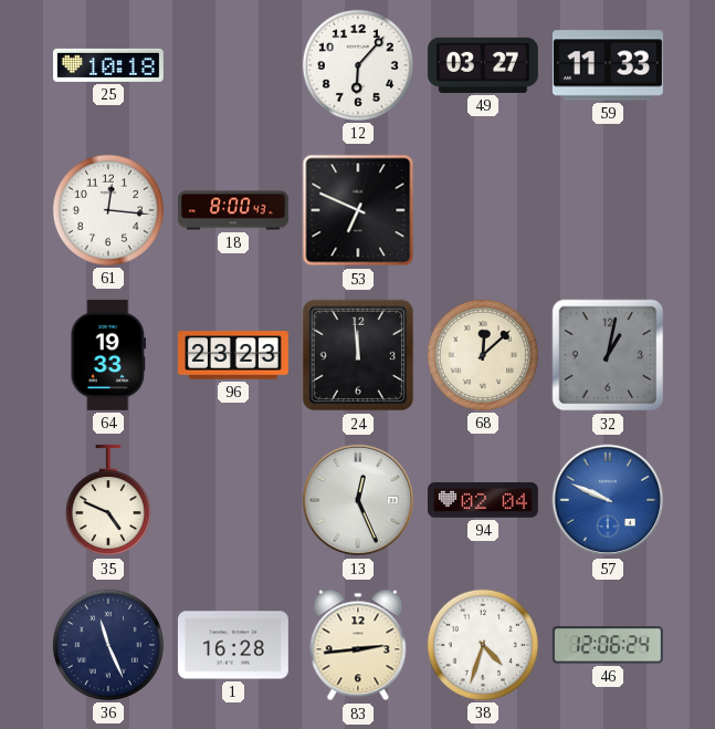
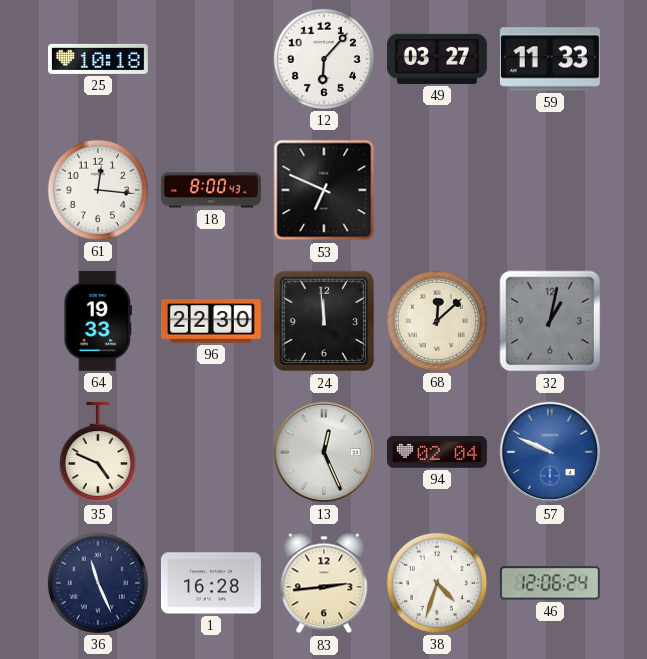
96: 23:23 -> 22:30
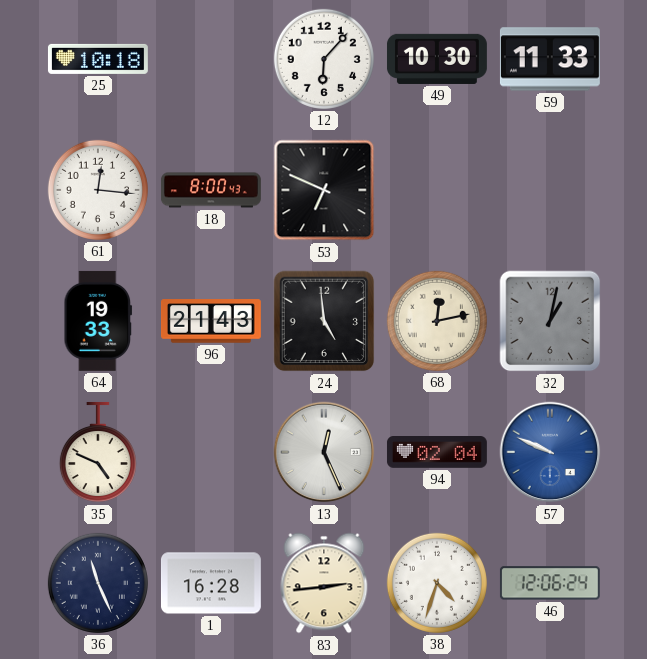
49: 03:27 -> 10:30
96: 22:30 -> 21:43
24: 11:59 -> 4:59
68: 12:08 -> 12:13
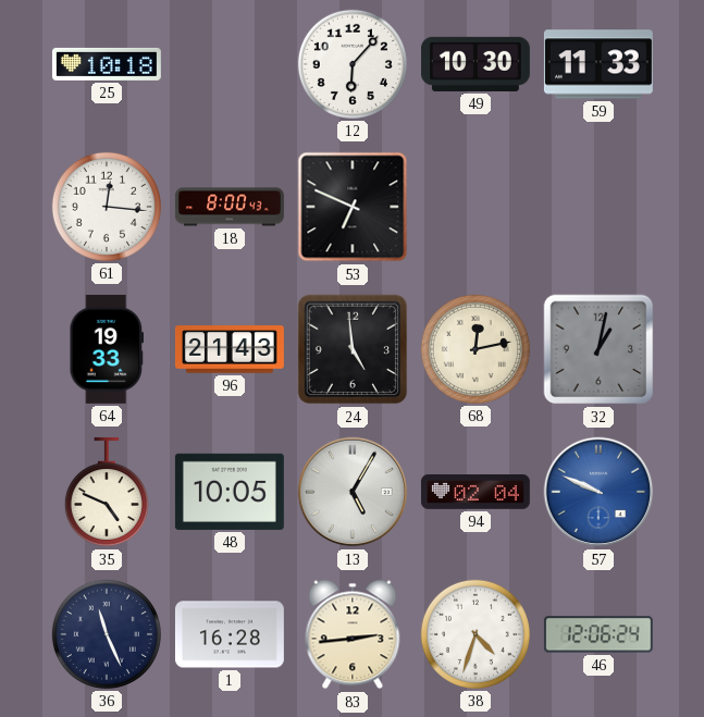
48: none -> 10:05
13: 12:26 -> 5:05
